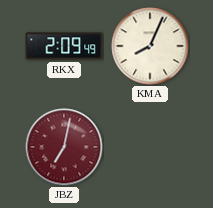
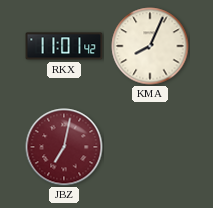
RKX: 2:09 -> 11:01
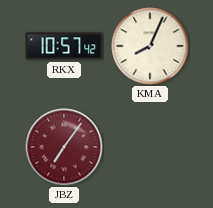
RKX: 11:01 -> 10:57
JBZ: 7:02 -> 7:06
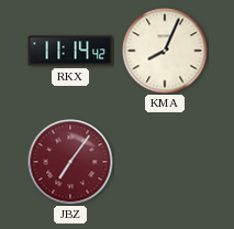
RKX: 10:57 -> 11:14
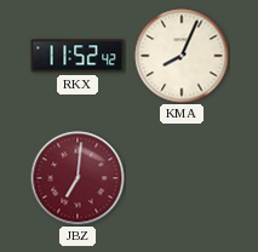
RKX: 11:14 -> 11:52
JBZ: 7:06 -> 7:01
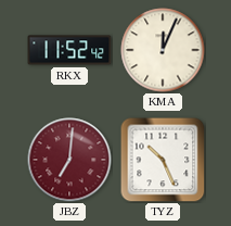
KMA: 8:04 -> 12:04
TYZ: none -> 10:26
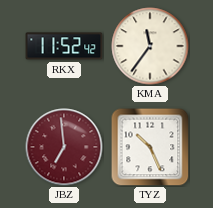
KMA: 12:04 -> 11:36
JBZ: 7:01 -> 6:59
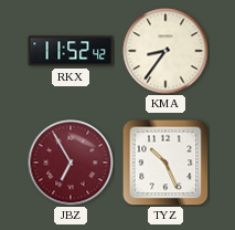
KMA: 11:36 -> 8:36
JBZ: 6:59 -> 6:55
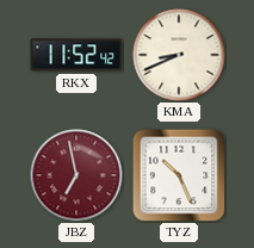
KMA: 8:36 -> 8:41
JBZ: 6:55 -> 6:58
